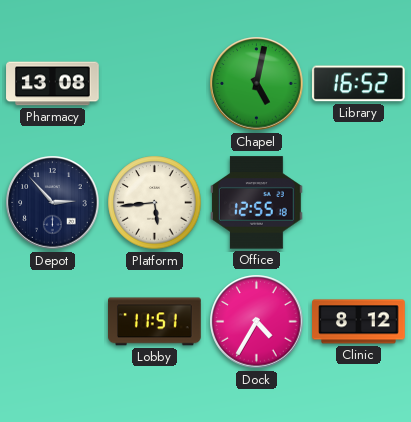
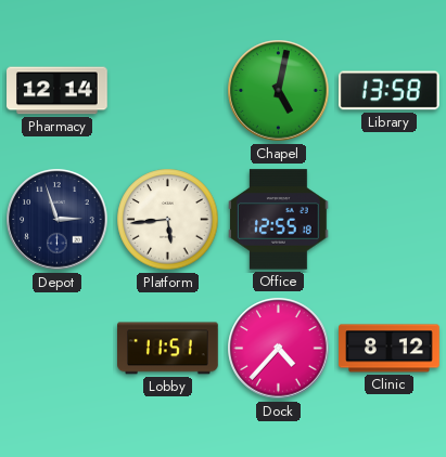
Pharmacy: 13:08 -> 12:14
Library: 16:52 -> 13:58
Depot: 2:53 -> 2:57
Dock: 4:35 -> 4:37
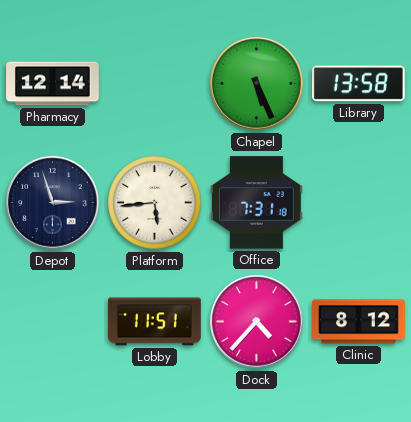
Chapel: 5:02 -> 5:26
Office: 12:55 -> 7:31
